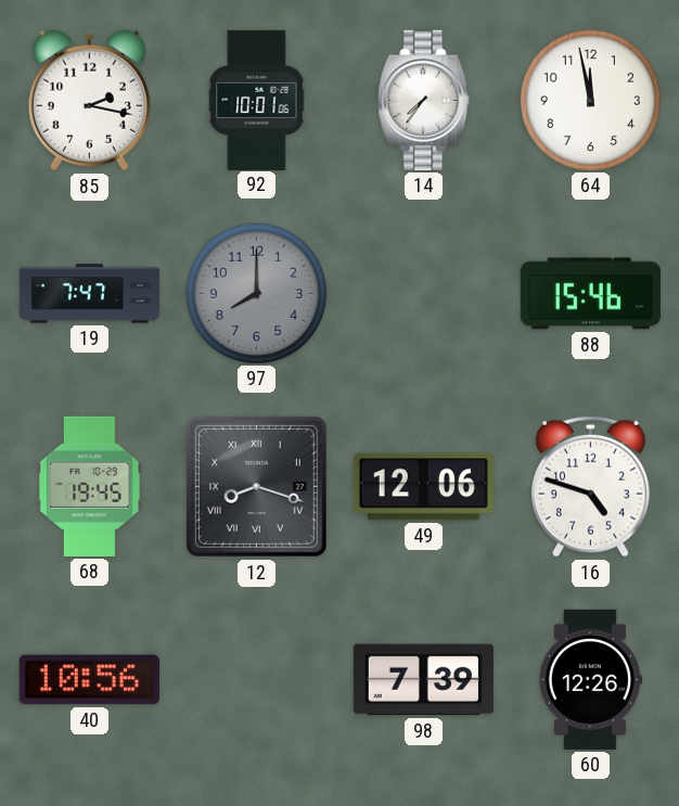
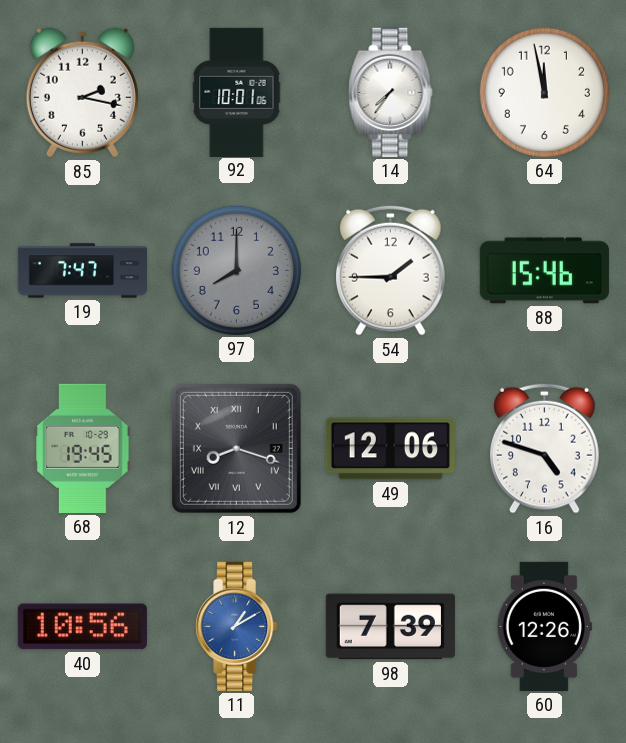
54: none -> 1:45
11: none -> 1:10
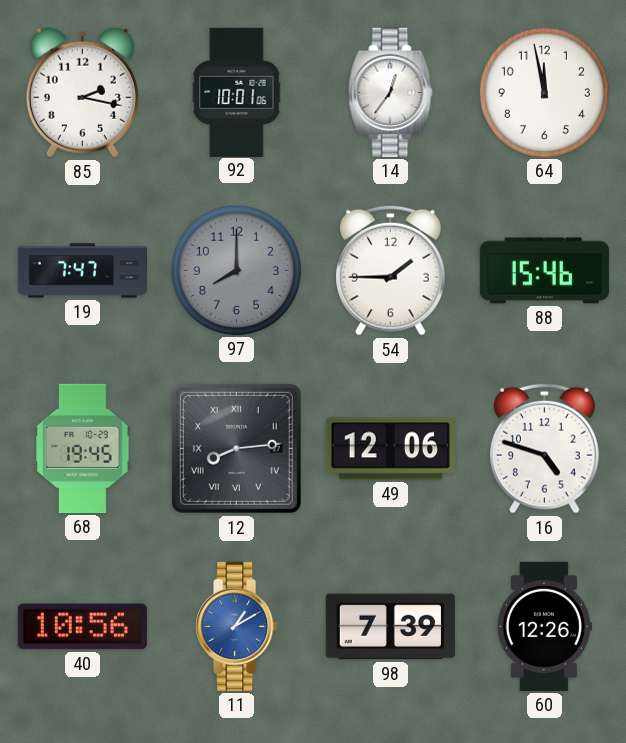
14: 7:36 -> 12:36
12: 8:18 -> 8:14
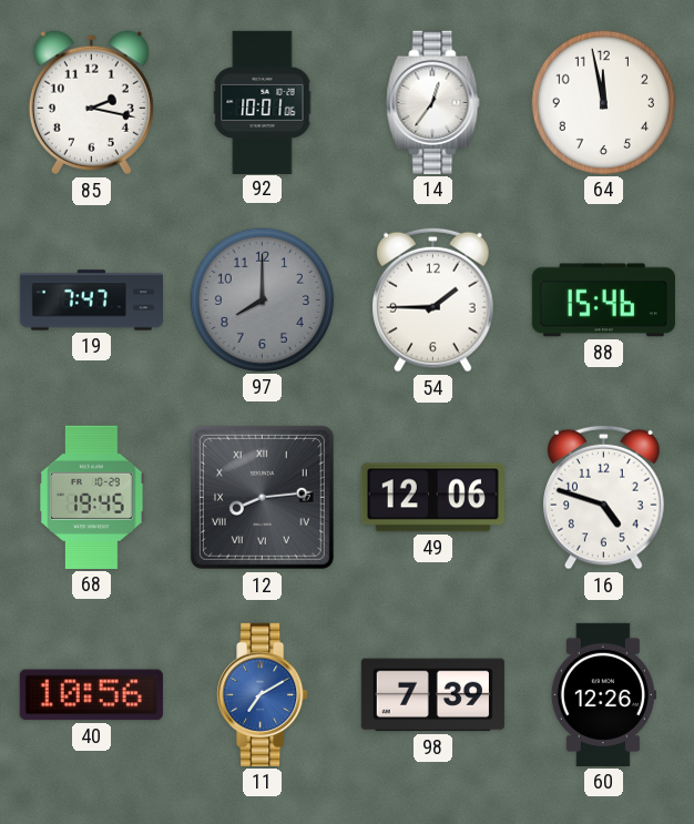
11: 1:10 -> 7:10
